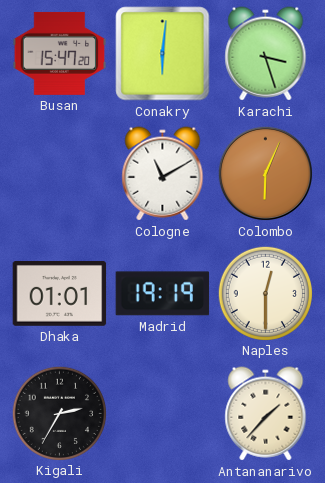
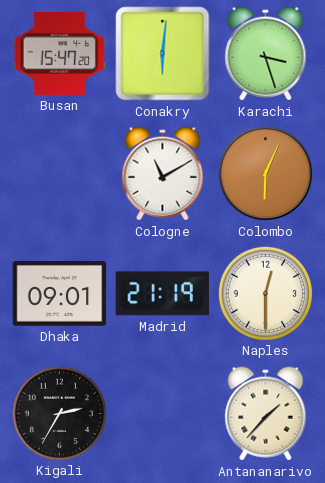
Dhaka: 01:01 -> 09:01
Madrid: 19:19 -> 21:19
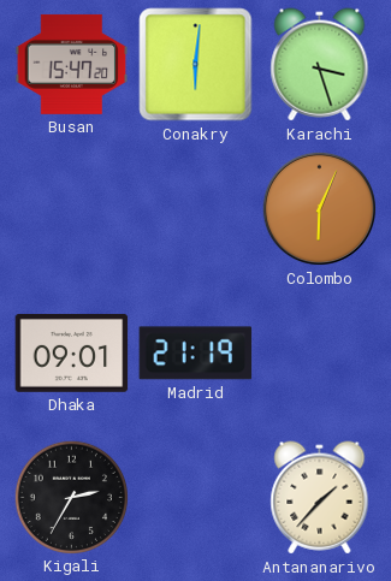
Cologne: 11:10 -> none
Naples: 12:30 -> none
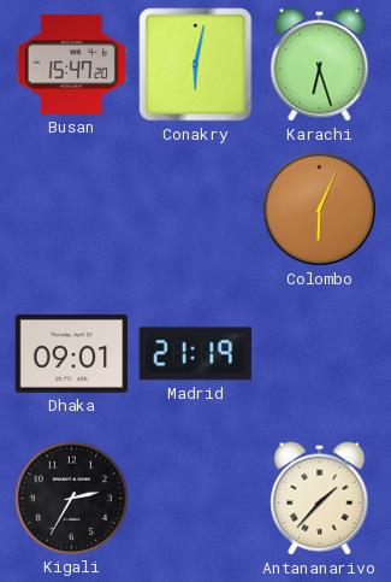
Conakry: 6:01 -> 6:02
Karachi: 3:27 -> 6:27
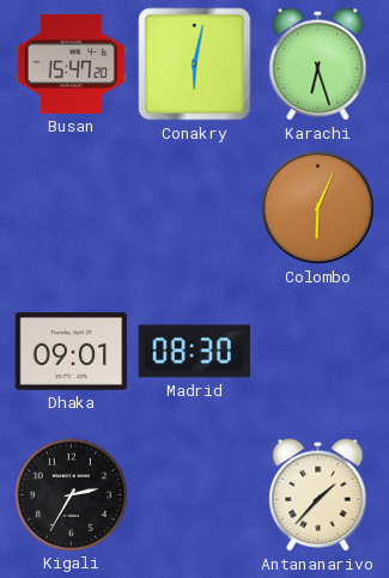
Madrid: 21:19 -> 08:30
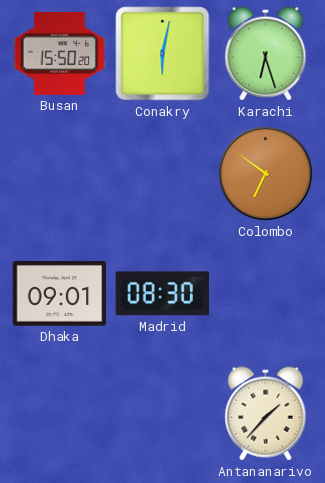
Busan: 15:47 -> 15:50
Colombo: 6:04 -> 6:51
Kigali: 2:35 -> none
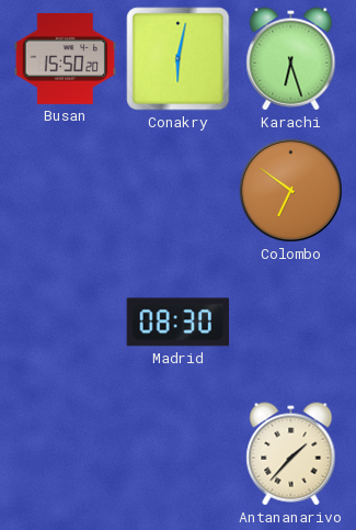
Dhaka: 09:01 -> none
